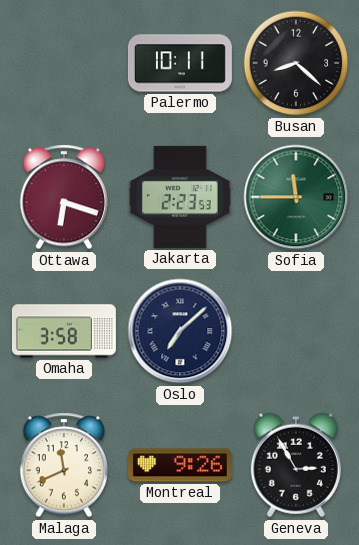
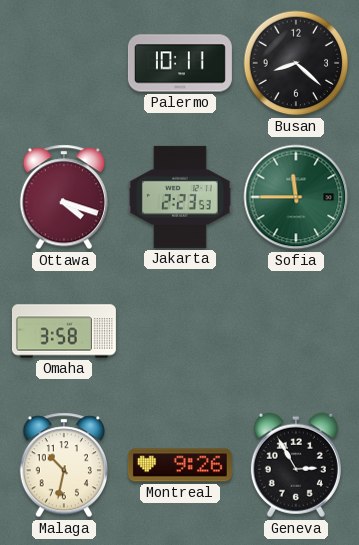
Ottawa: 6:18 -> 4:18
Oslo: 7:08 -> none
Malaga: 11:41 -> 10:32
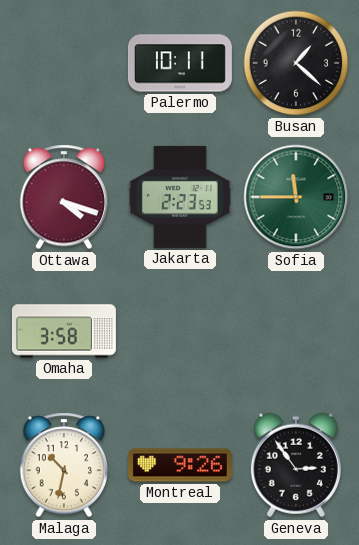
Busan: 8:22 -> 1:22
Geneva: 2:55 -> 2:54
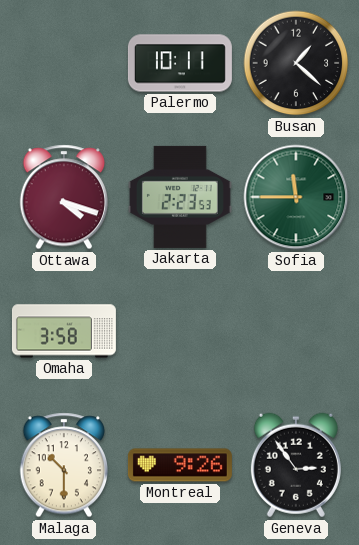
Malaga: 10:32 -> 10:30
